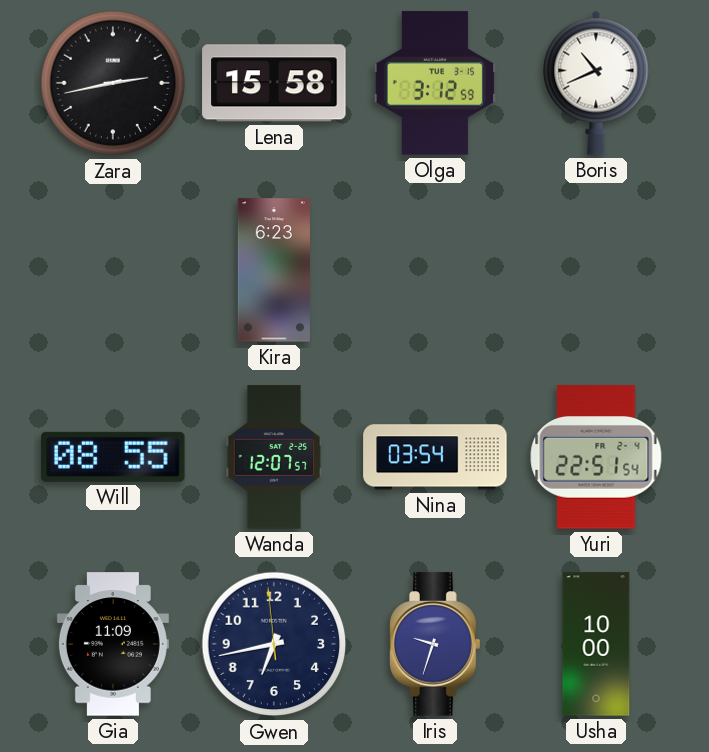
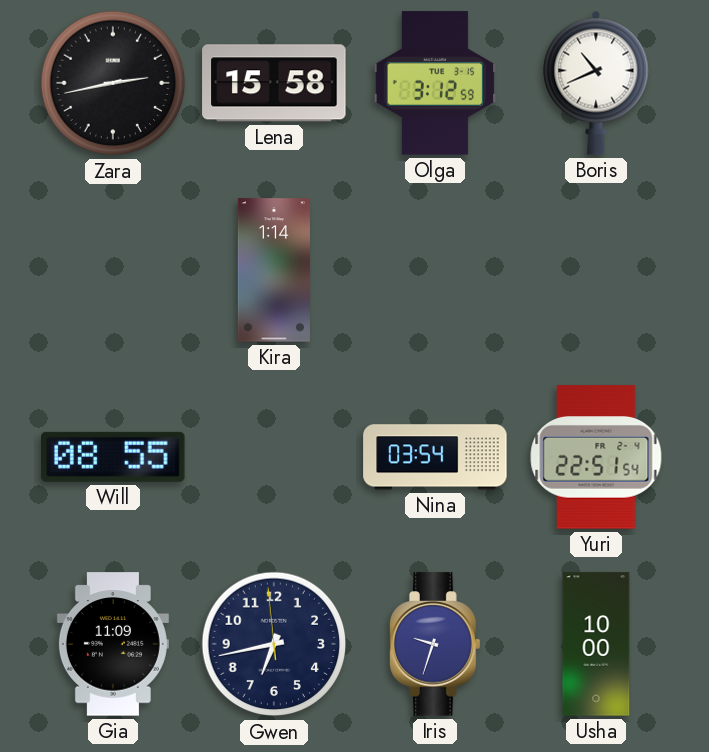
Kira: 6:23 -> 1:14
Wanda: 12:07 -> none
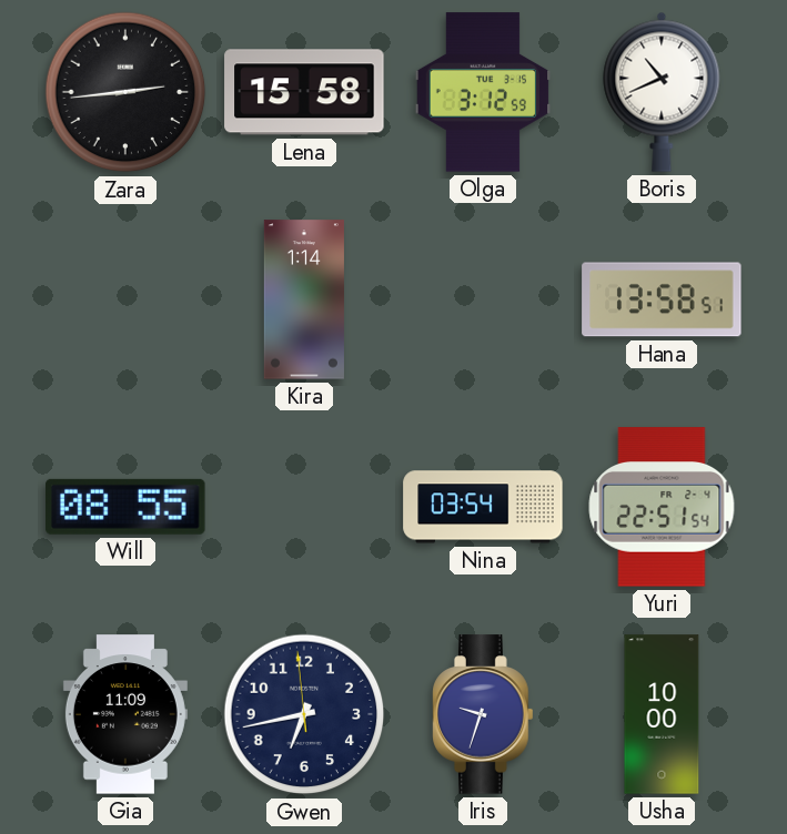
Zara: 2:43 -> 2:44
Hana: none -> 13:58
